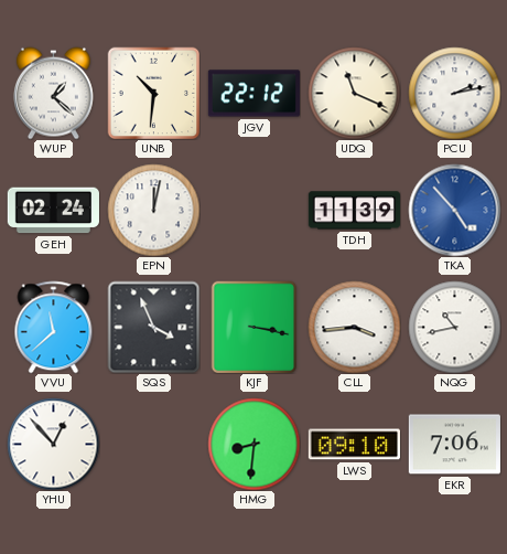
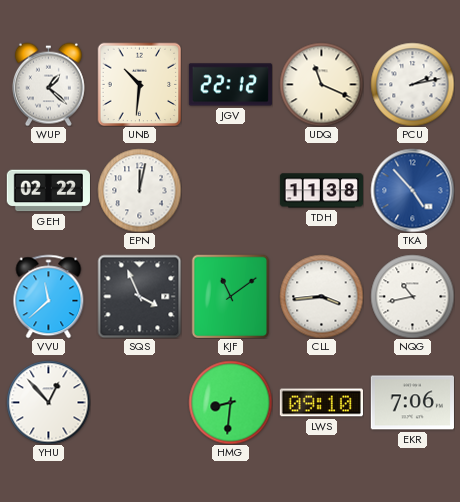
GEH: 02:24 -> 02:22
TDH: 11:39 -> 11:38
KJF: 3:17 -> 11:09
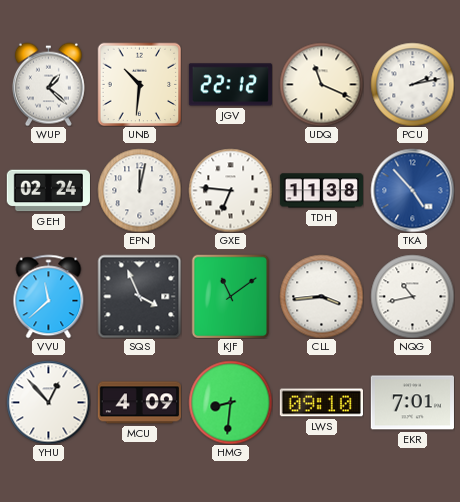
GEH: 02:22 -> 02:24
GXE: none -> 6:46
MCU: none -> 4:09
EKR: 7:06 -> 7:01
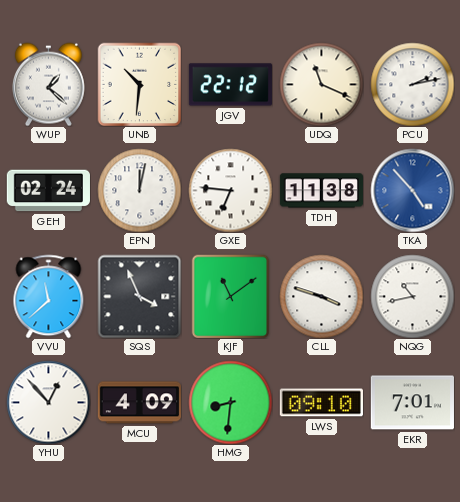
CLL: 3:44 -> 3:48
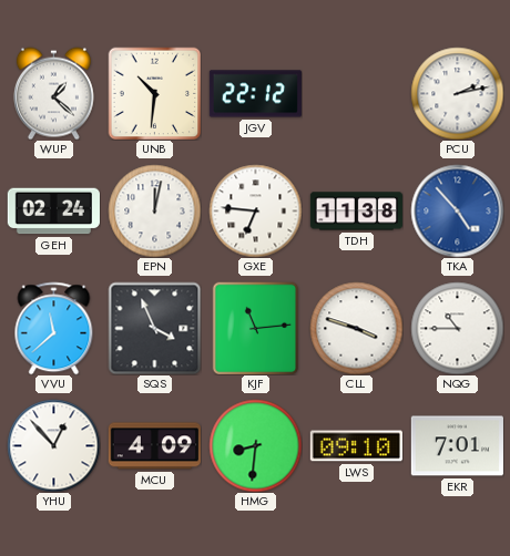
UDQ: 11:19 -> none
KJF: 11:09 -> 11:14
NQG: 10:43 -> 10:45
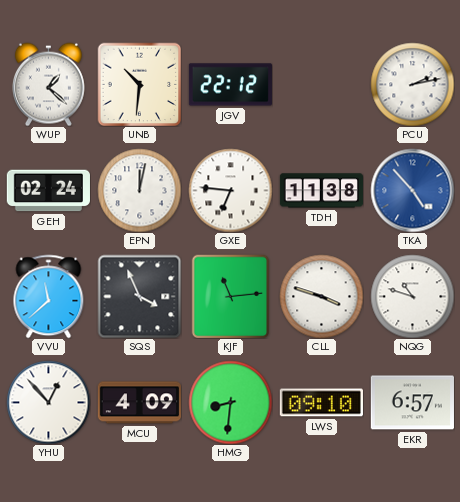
NQG: 10:45 -> 10:48
EKR: 7:01 -> 6:57
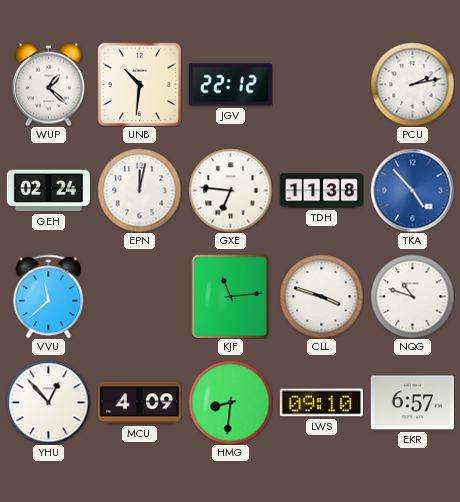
SQS: 3:56 -> none
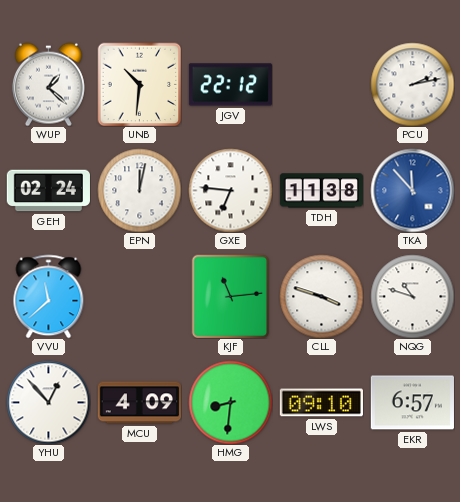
TKA: 4:53 -> 11:53
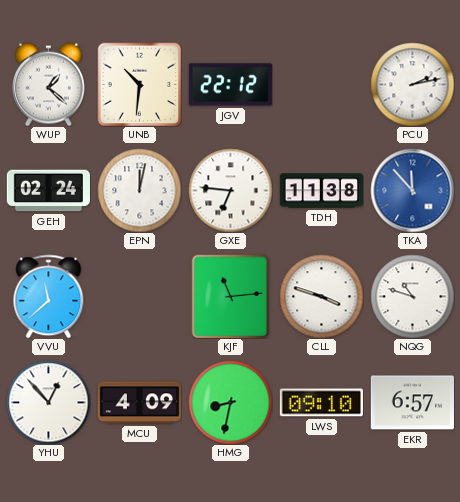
HMG: 8:31 -> 8:32
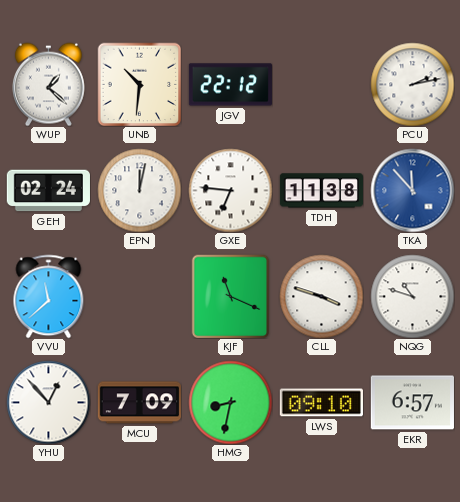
KJF: 11:14 -> 11:19
MCU: 4:09 -> 7:09
